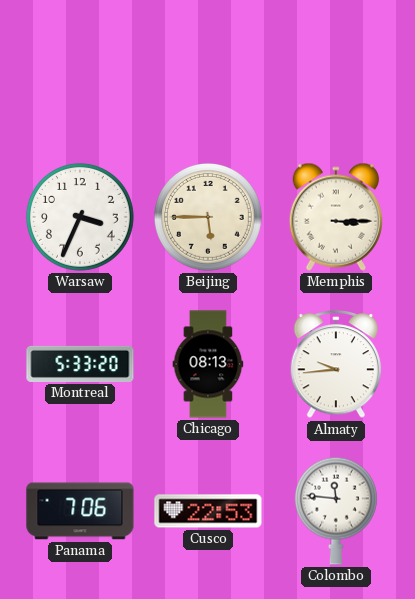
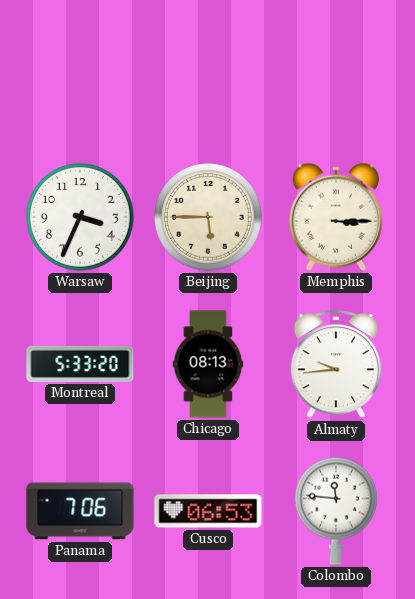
Cusco: 22:53 -> 06:53
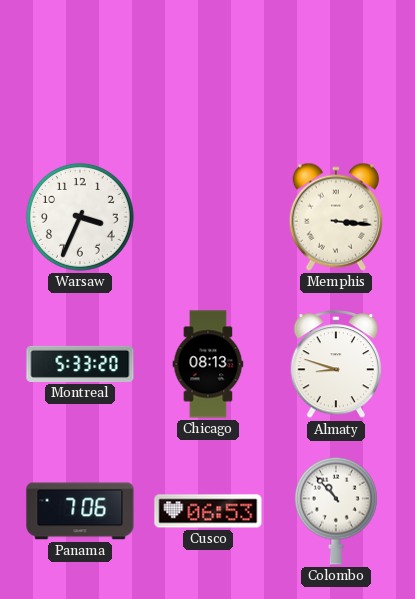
Beijing: 5:45 -> none
Memphis: 3:15 -> 3:16
Almaty: 9:44 -> 8:48
Colombo: 11:46 -> 10:53
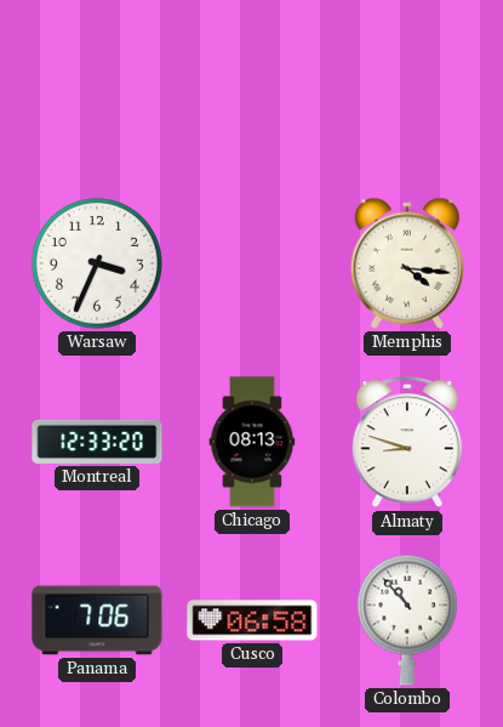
Memphis: 3:16 -> 4:16
Montreal: 5:33 -> 12:33
Cusco: 06:53 -> 06:58
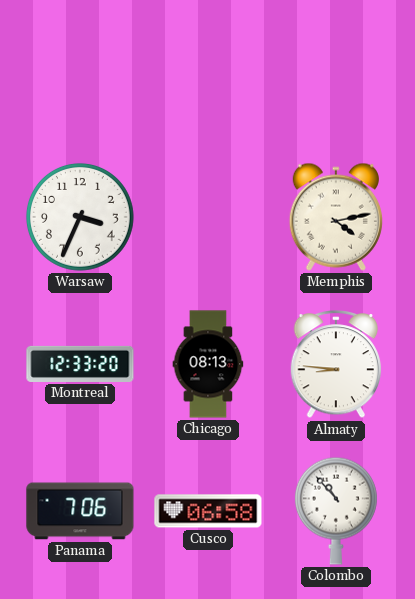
Memphis: 4:16 -> 4:13
Almaty: 8:48 -> 8:46
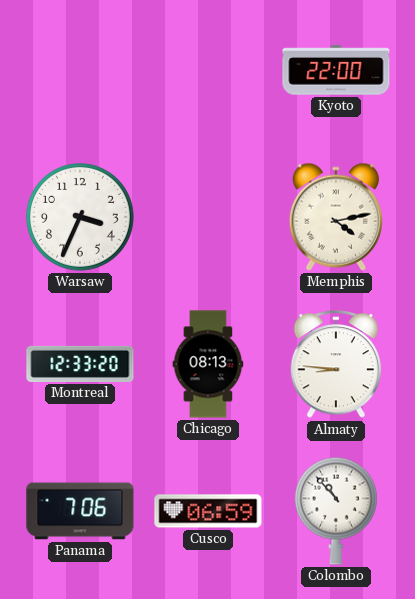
Kyoto: none -> 22:00
Cusco: 06:58 -> 06:59
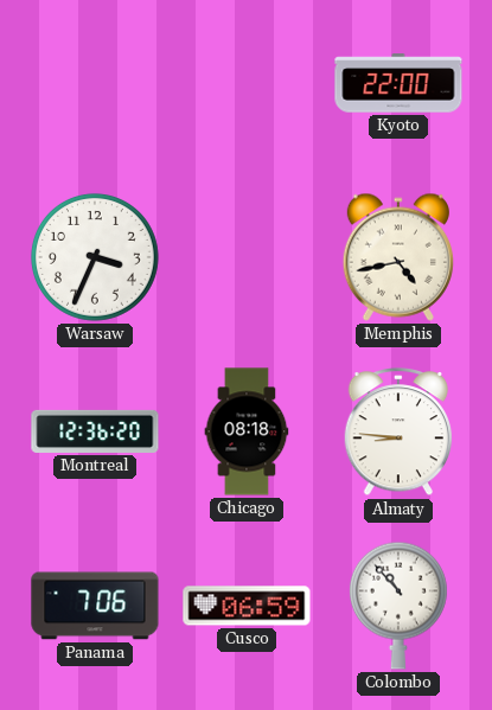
Memphis: 4:13 -> 4:43
Montreal: 12:33 -> 12:36
Chicago: 08:13 -> 08:18
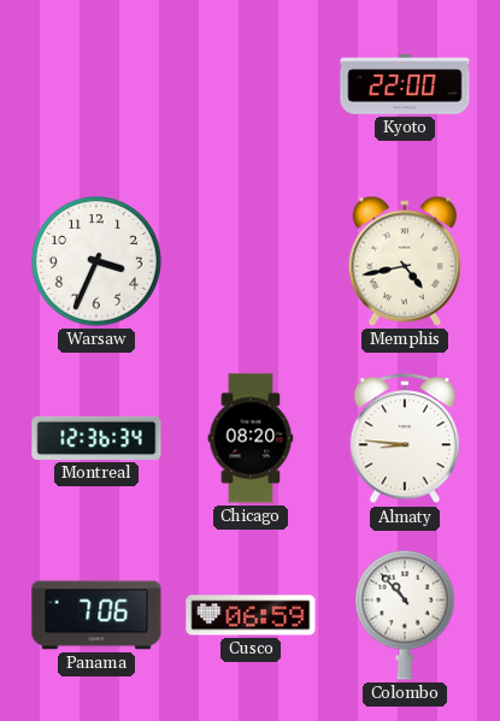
Montreal: 12:36:20 -> 12:36:34
Chicago: 08:18 -> 08:20
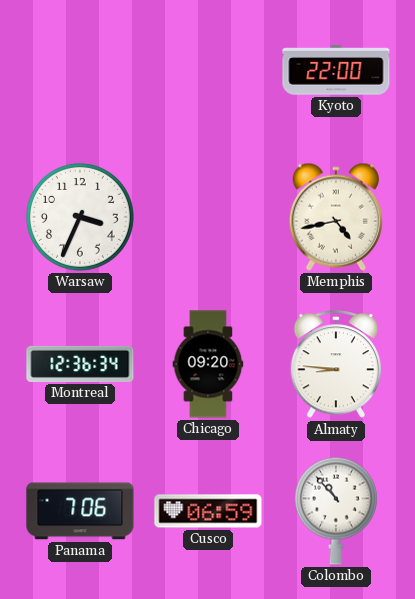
Chicago: 08:20 -> 09:20
